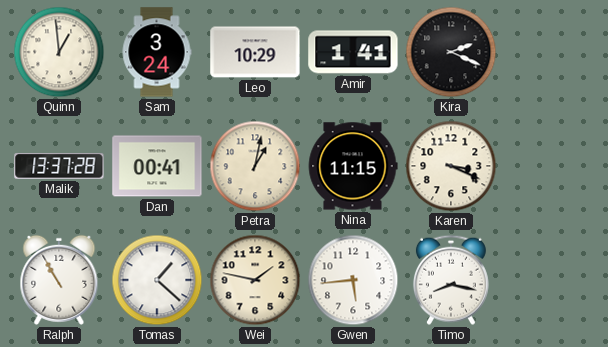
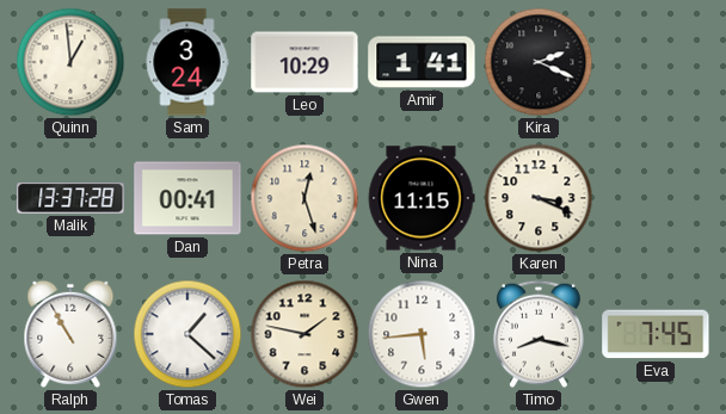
Petra: 1:02 -> 12:27
Eva: none -> 7:45
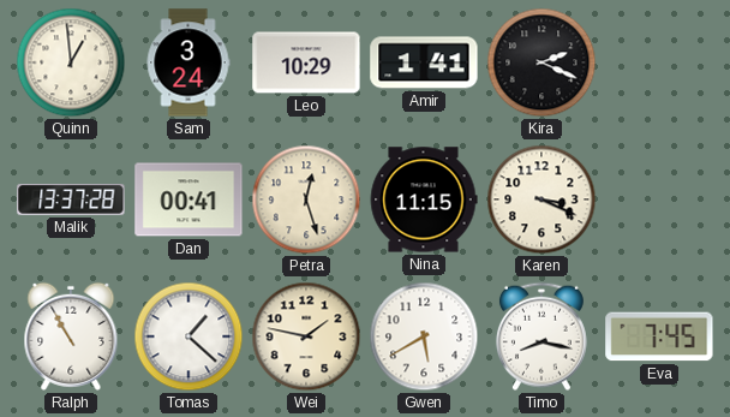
Gwen: 5:44 -> 5:40
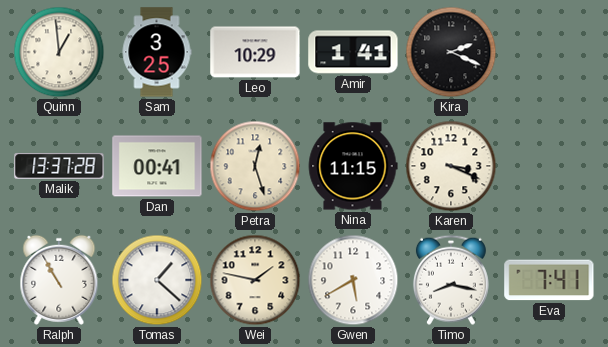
Sam: 3:24 -> 3:25
Eva: 7:45 -> 7:41
